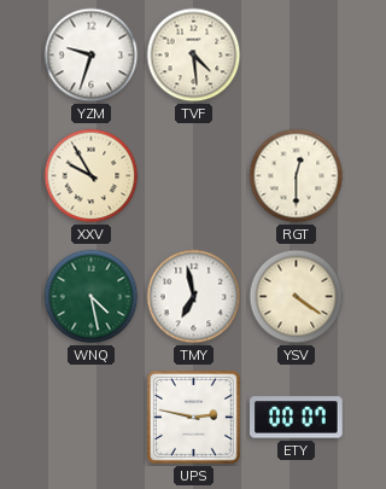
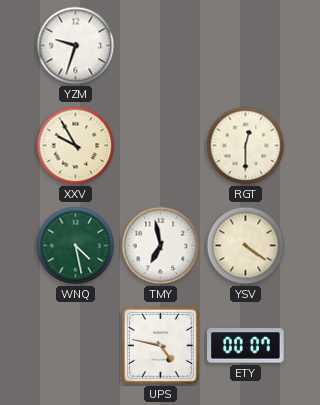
TVF: 4:29 -> none
UPS: 2:47 -> 4:47
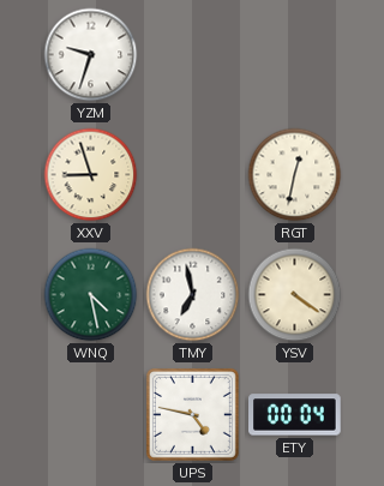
XXV: 9:55 -> 8:57
RGT: 12:30 -> 12:32
ETY: 00:07 -> 00:04
